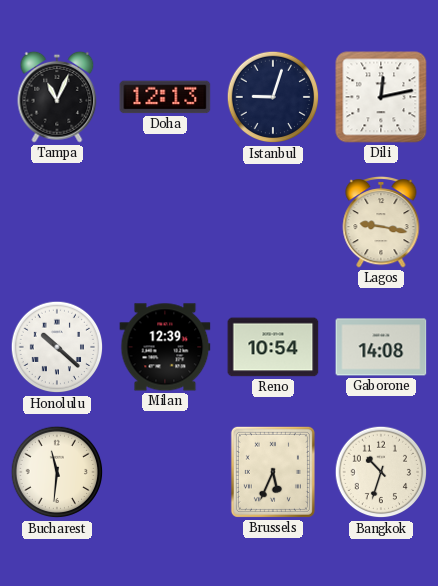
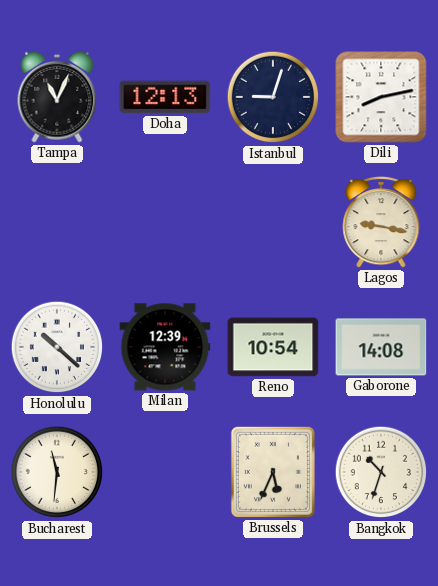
Dili: 12:13 -> 8:13
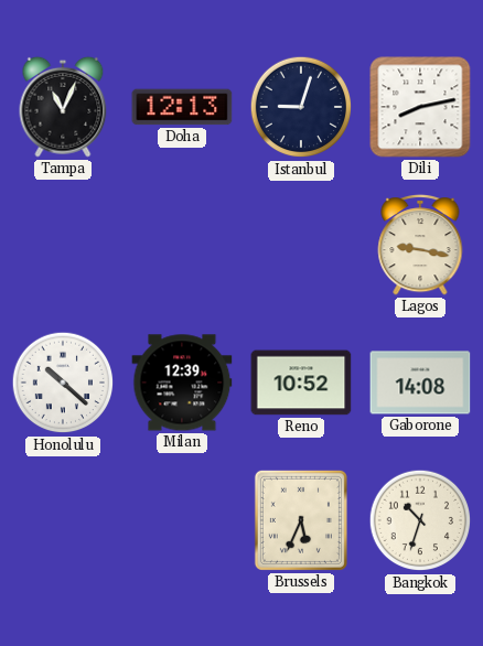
Reno: 10:54 -> 10:52
Bucharest: 11:31 -> none
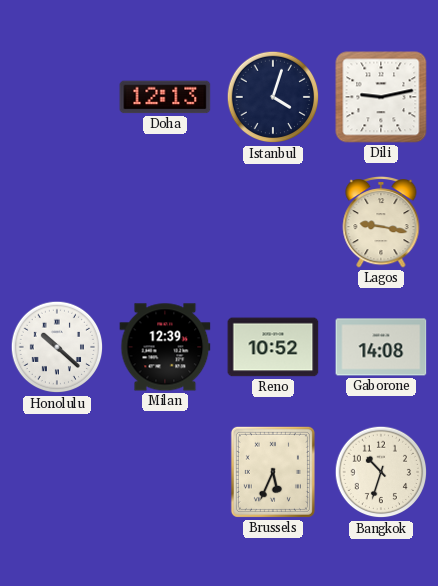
Tampa: 11:04 -> none
Istanbul: 9:03 -> 4:03
Dili: 8:13 -> 9:13
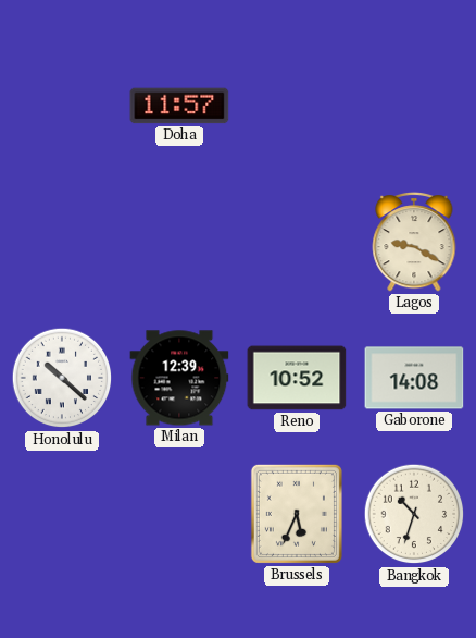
Doha: 12:13 -> 11:57
Istanbul: 4:03 -> none
Dili: 9:13 -> none
Lagos: 9:17 -> 9:20
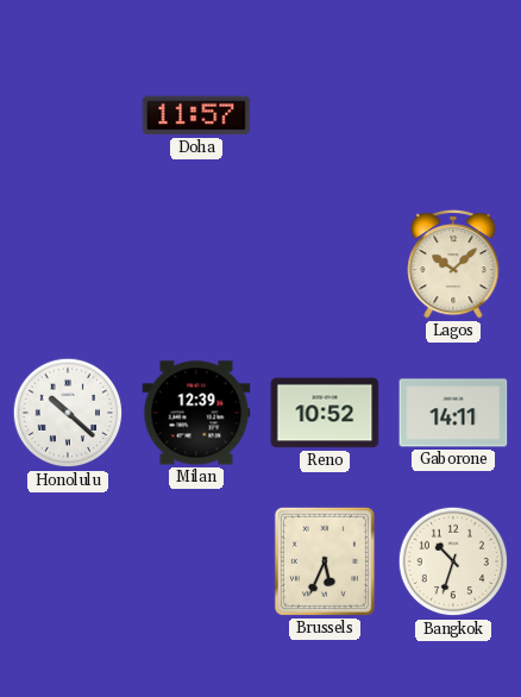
Lagos: 9:20 -> 10:08
Gaborone: 14:08 -> 14:11
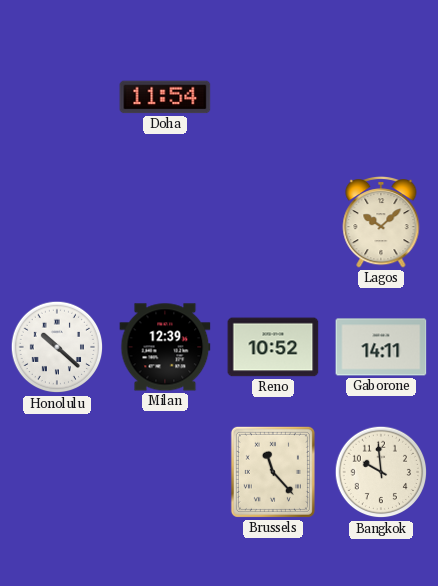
Doha: 11:57 -> 11:54
Brussels: 5:34 -> 11:23
Bangkok: 10:33 -> 9:59
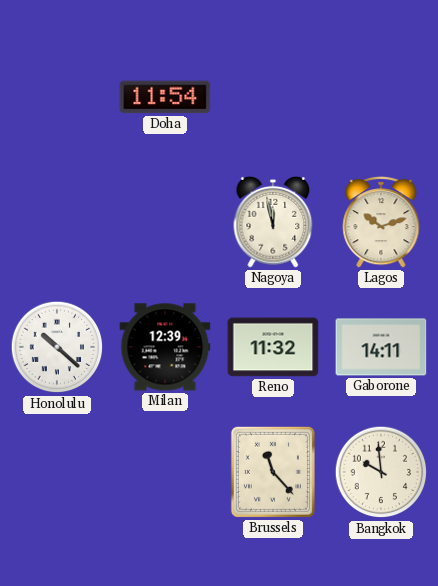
Nagoya: none -> 11:58
Lagos: 10:08 -> 10:12
Reno: 10:52 -> 11:32
